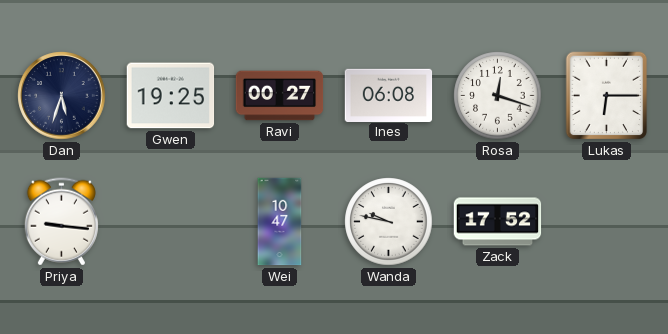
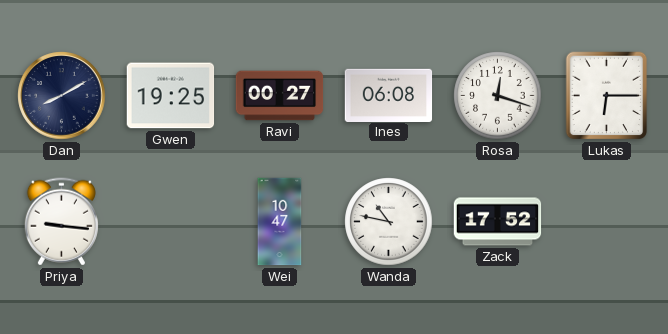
Dan: 5:33 -> 8:10
Wanda: 9:47 -> 10:47
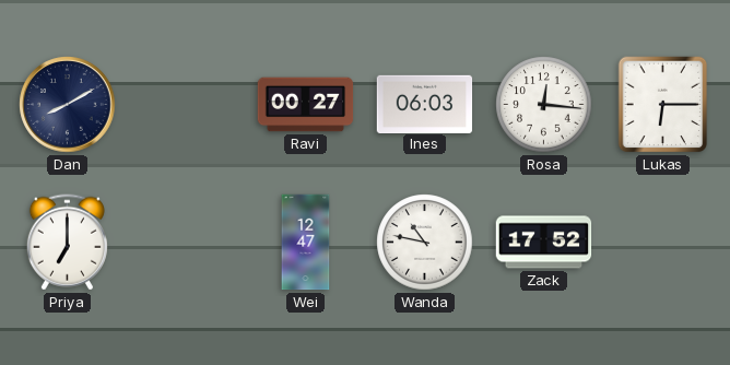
Gwen: 19:25 -> none
Ines: 06:08 -> 06:03
Rosa: 12:18 -> 12:16
Priya: 9:16 -> 7:00
Wei: 10:47 -> 12:47
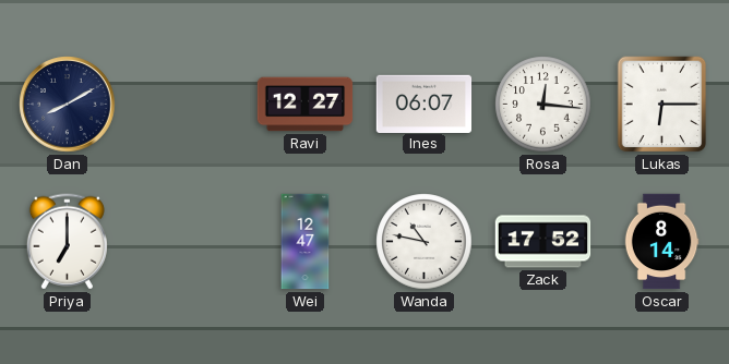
Ravi: 00:27 -> 12:27
Ines: 06:03 -> 06:07
Oscar: none -> 8:14
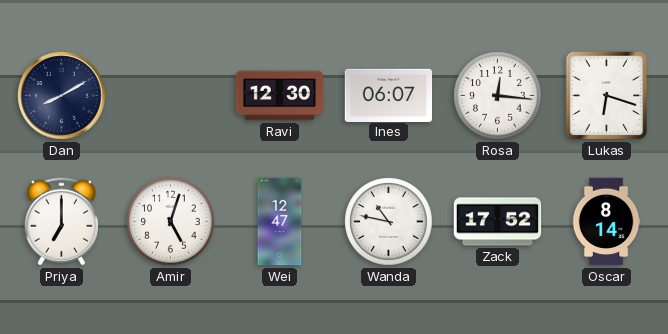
Ravi: 12:27 -> 12:30
Lukas: 6:15 -> 6:18
Amir: none -> 5:03
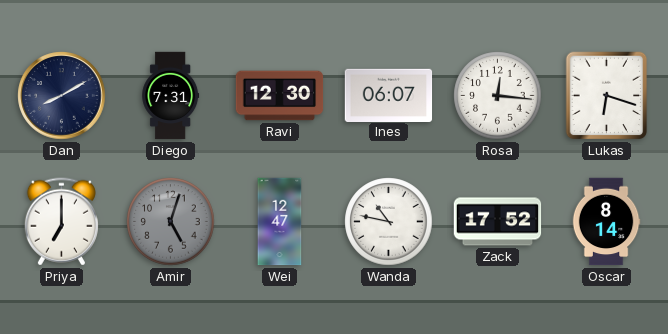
Diego: none -> 7:31
Amir dial: white -> grey
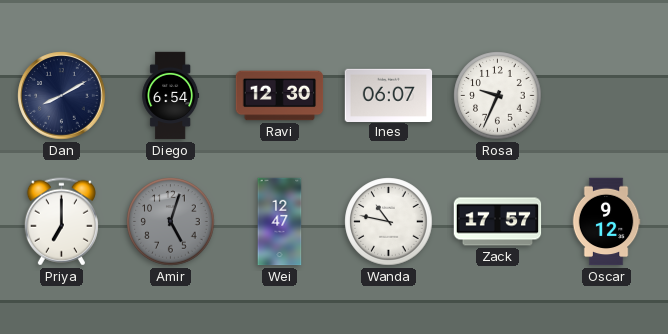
Diego: 7:31 -> 6:54
Rosa: 12:16 -> 9:34
Lukas: 6:18 -> none
Zack: 17:52 -> 17:57
Oscar: 8:14 -> 9:12
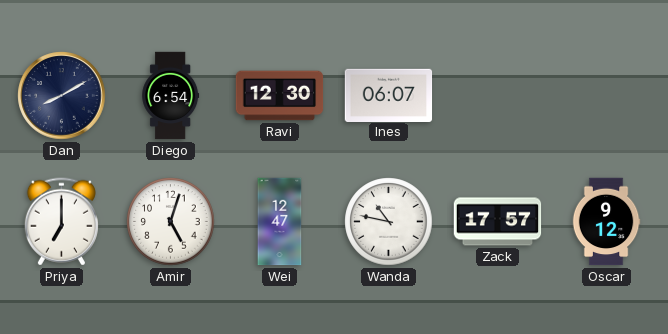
Rosa: 9:34 -> none
Amir dial: grey -> white
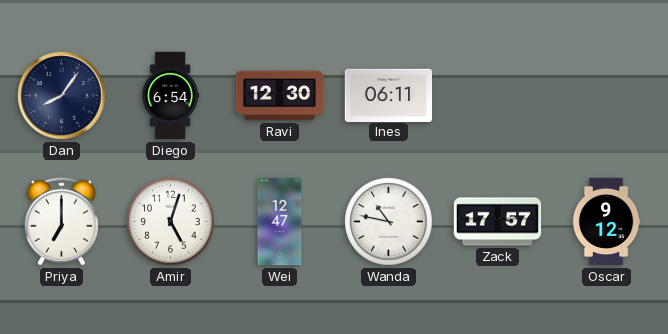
Dan: 8:10 -> 8:06
Ines: 06:07 -> 06:11
